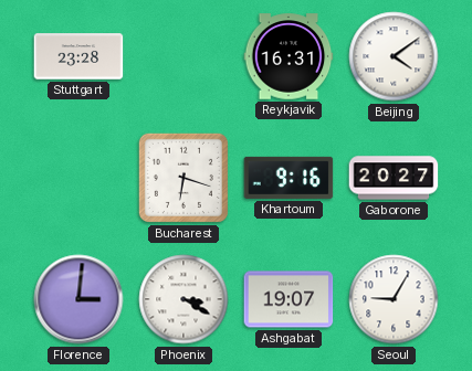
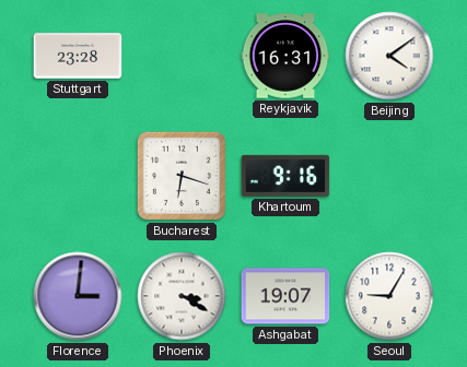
Gaborone: 20:27 -> none
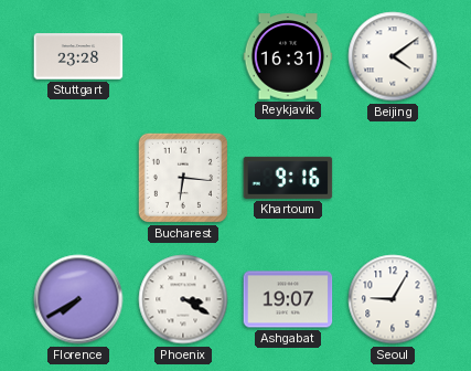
Bucharest: 6:18 -> 6:16
Florence: 3:01 -> 7:40
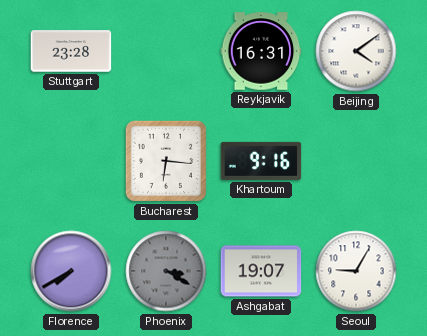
Phoenix dial: white -> grey
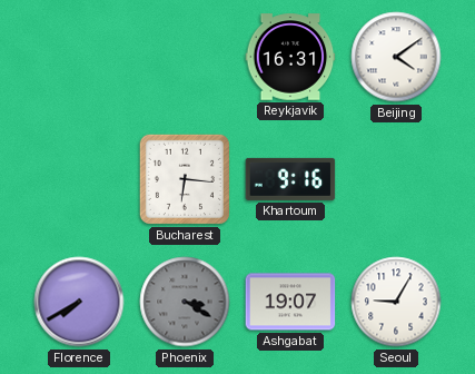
Stuttgart: 23:28 -> none
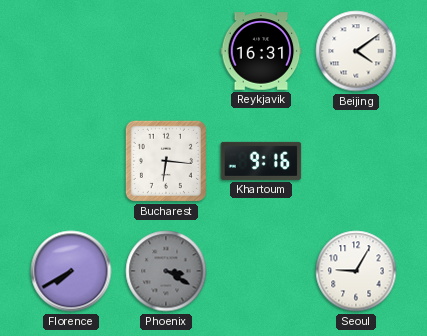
Ashgabat: 19:07 -> none
